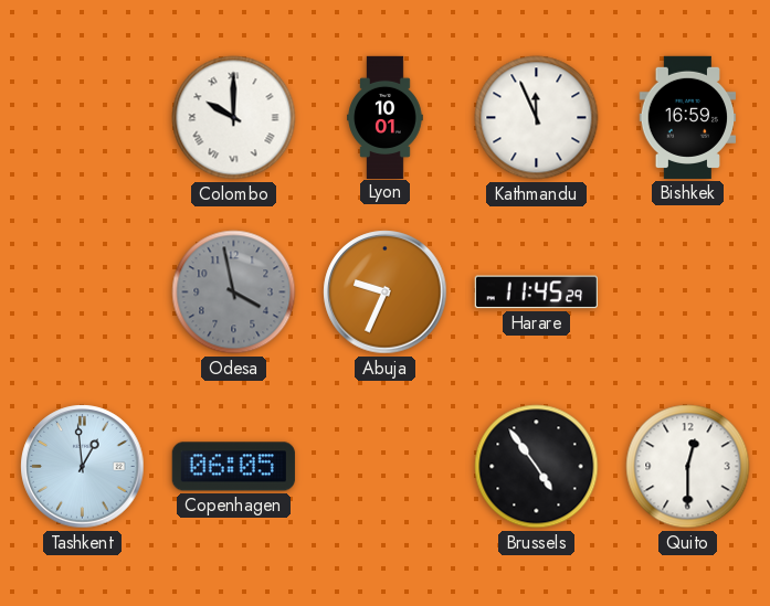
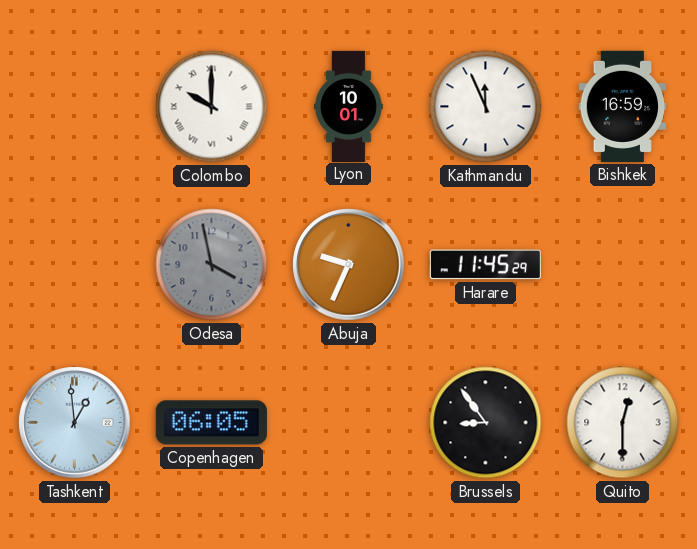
Brussels: 4:54 -> 8:54
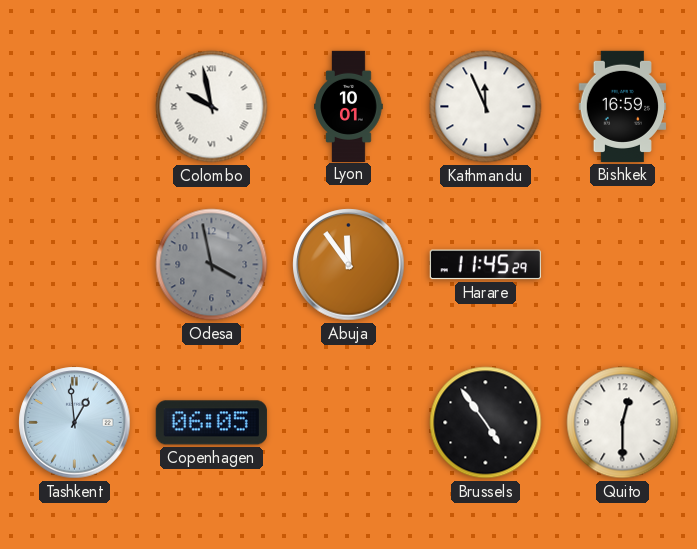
Colombo: 10:00 -> 9:58
Abuja: 9:34 -> 11:54
Brussels: 8:54 -> 4:54
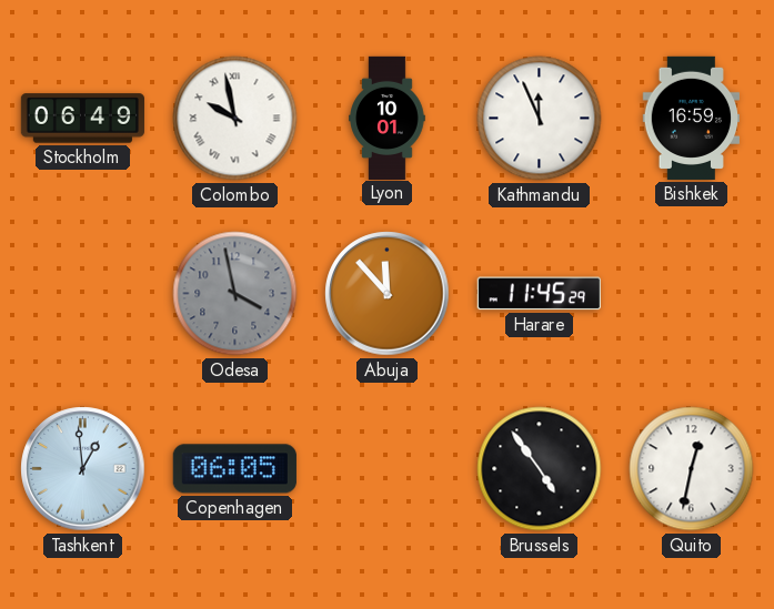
Stockholm: none -> 06:49
Abuja: 11:54 -> 11:53
Quito: 12:30 -> 12:32
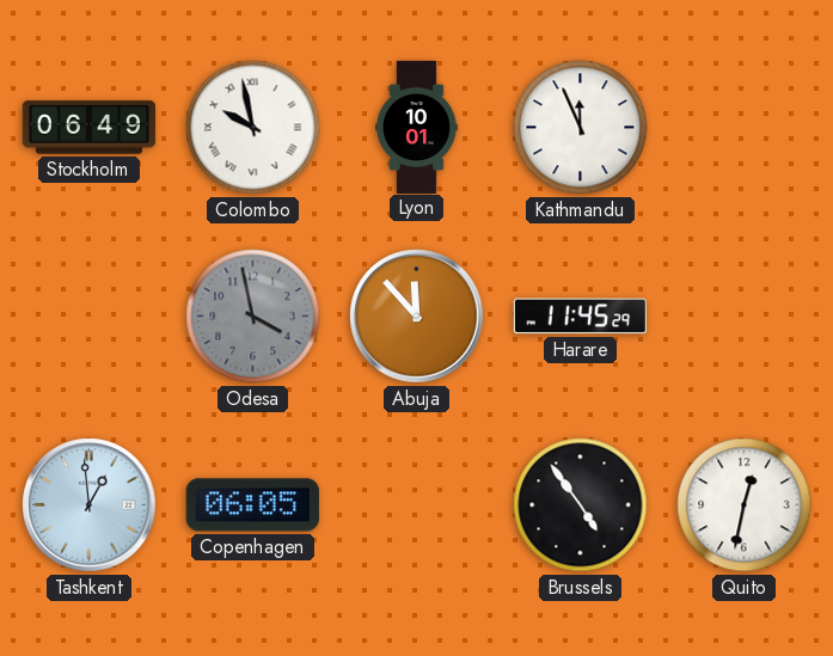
Bishkek: 16:59 -> none
